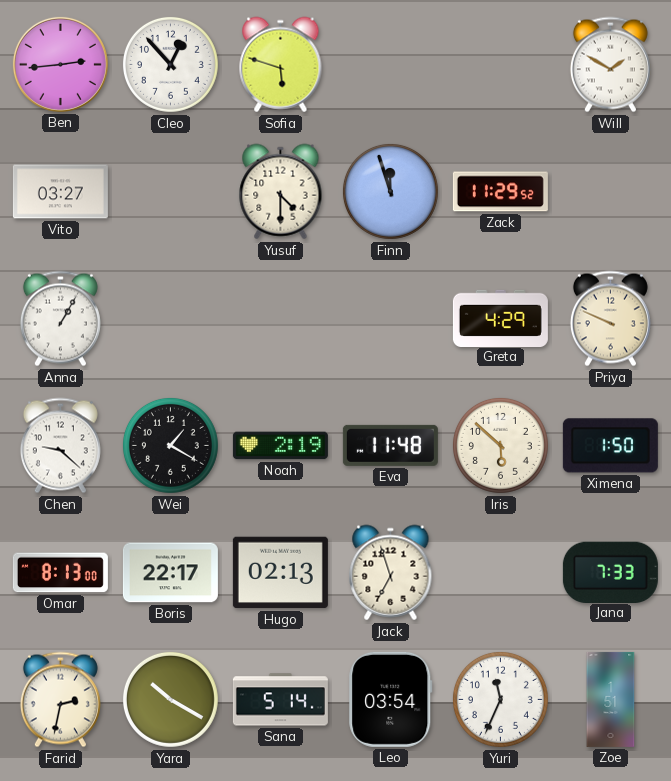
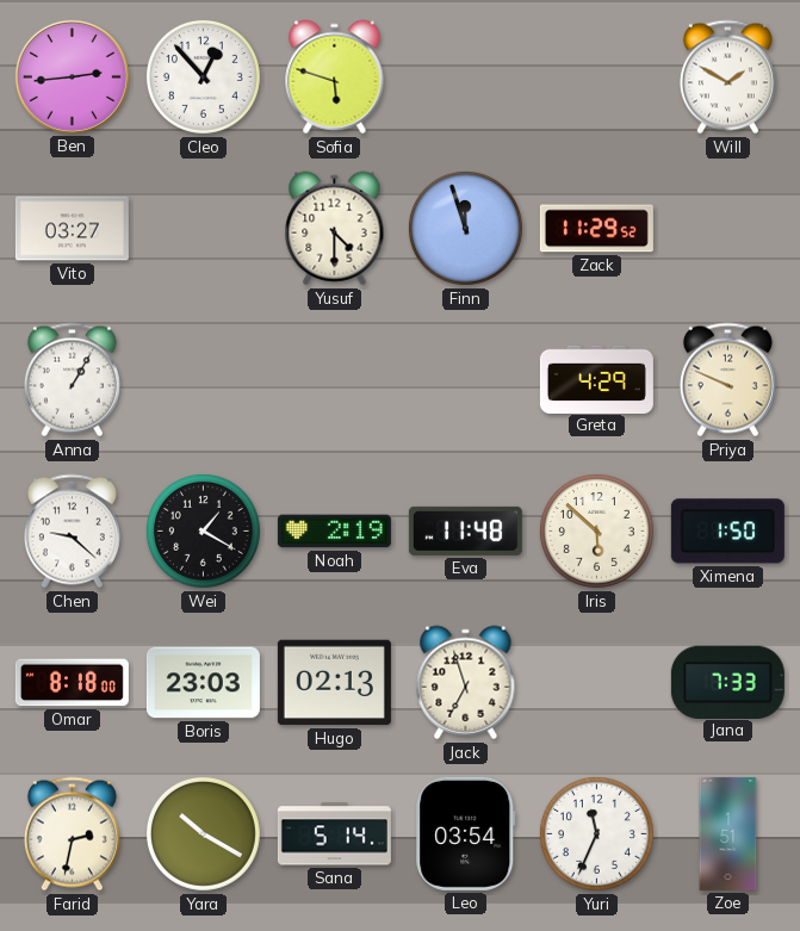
Omar: 8:13 -> 8:18
Boris: 22:17 -> 23:03
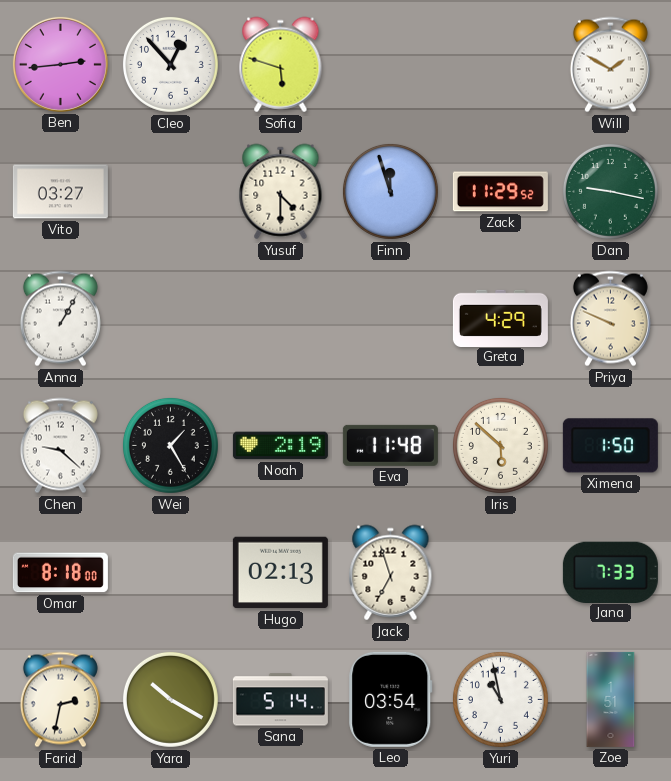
Dan: none -> 9:17
Wei: 1:20 -> 1:25
Boris: 23:03 -> none
Yuri: 11:34 -> 10:58
